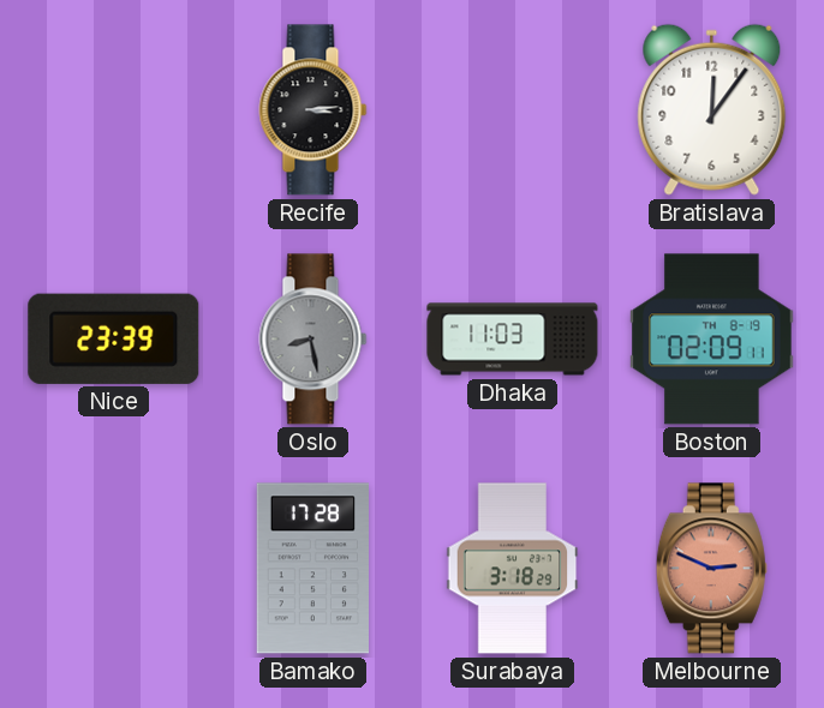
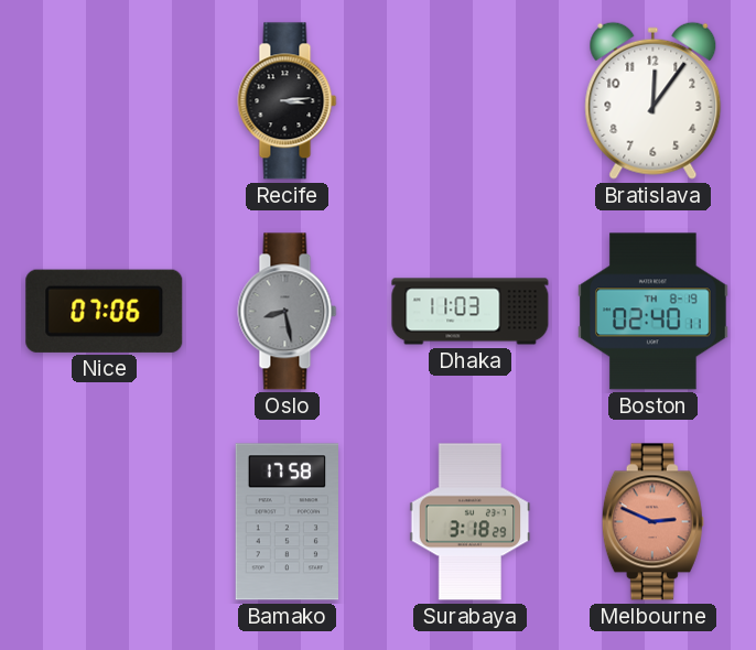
Nice: 23:39 -> 07:06
Boston: 02:09 -> 02:40
Bamako: 17:28 -> 17:58
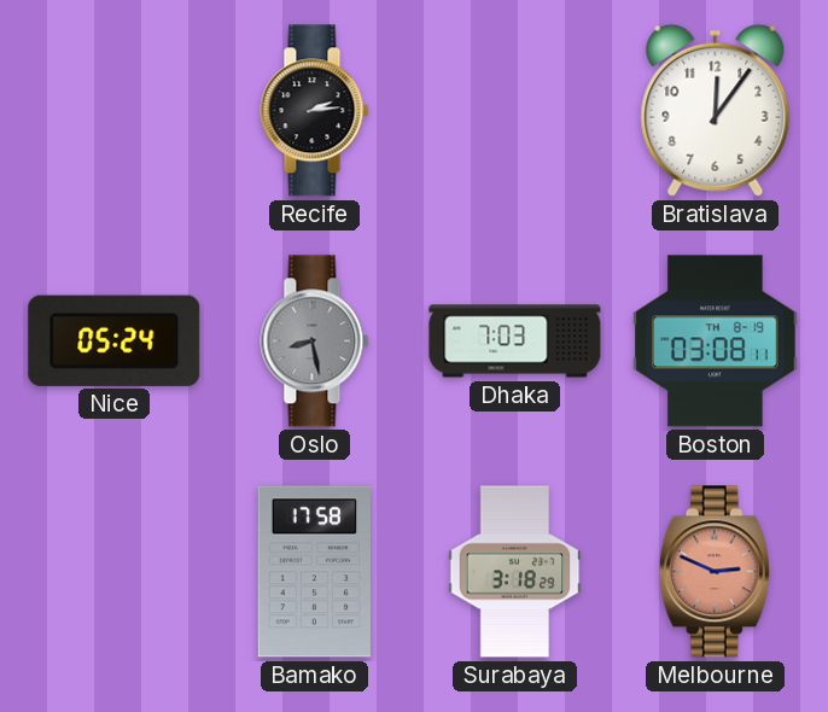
Recife: 3:14 -> 2:14
Nice: 07:06 -> 05:24
Dhaka: 11:03 -> 7:03
Boston: 02:40 -> 03:08
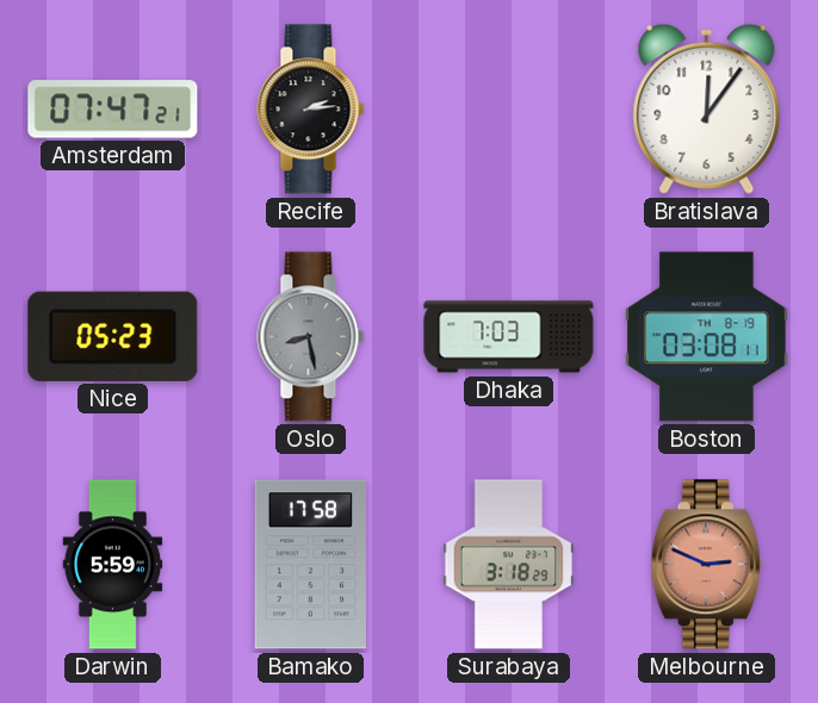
Amsterdam: none -> 07:47
Nice: 05:24 -> 05:23
Darwin: none -> 5:59
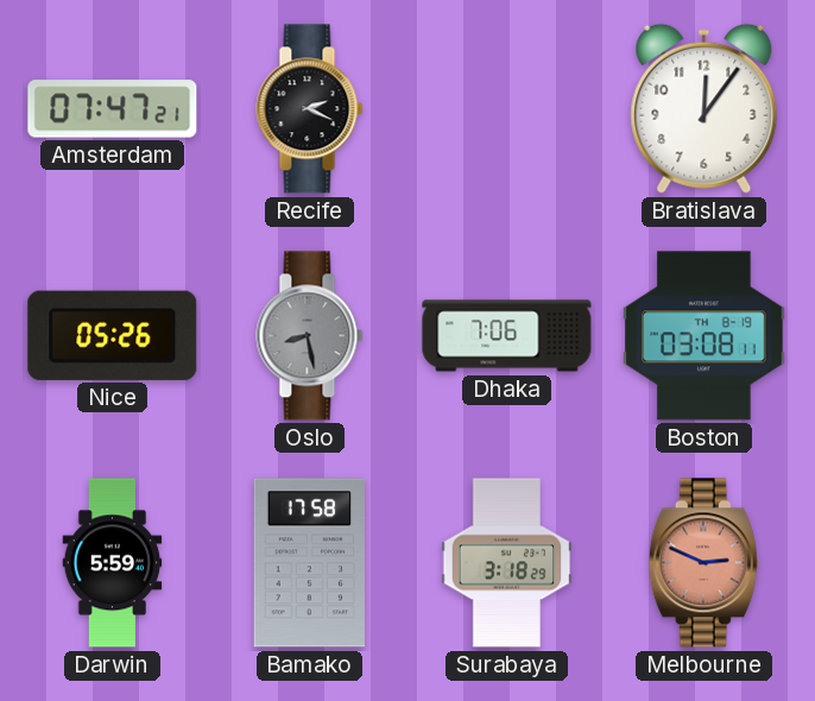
Recife: 2:14 -> 2:19
Nice: 05:23 -> 05:26
Dhaka: 7:03 -> 7:06
